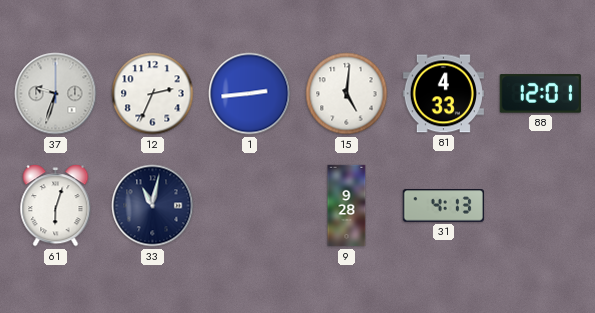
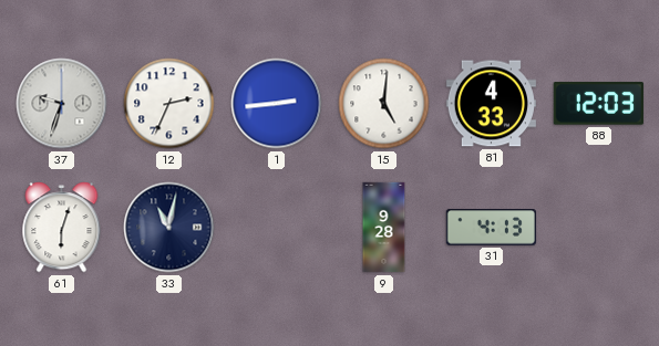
88: 12:01 -> 12:03
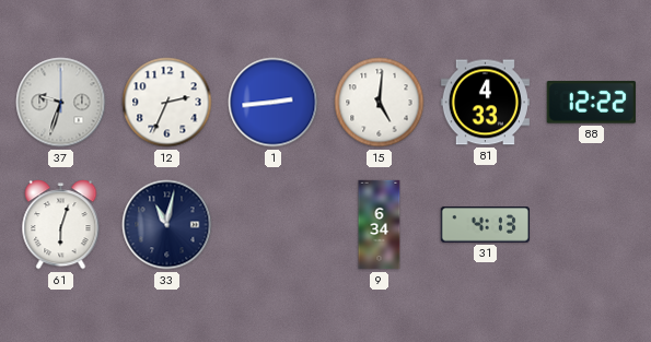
88: 12:03 -> 12:22
9: 9:28 -> 6:34
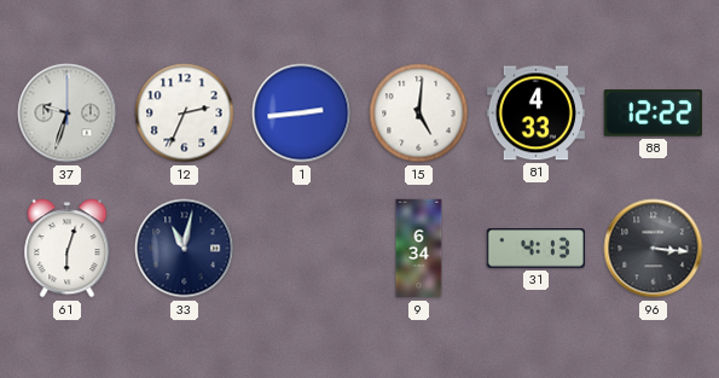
96: none -> 3:16
